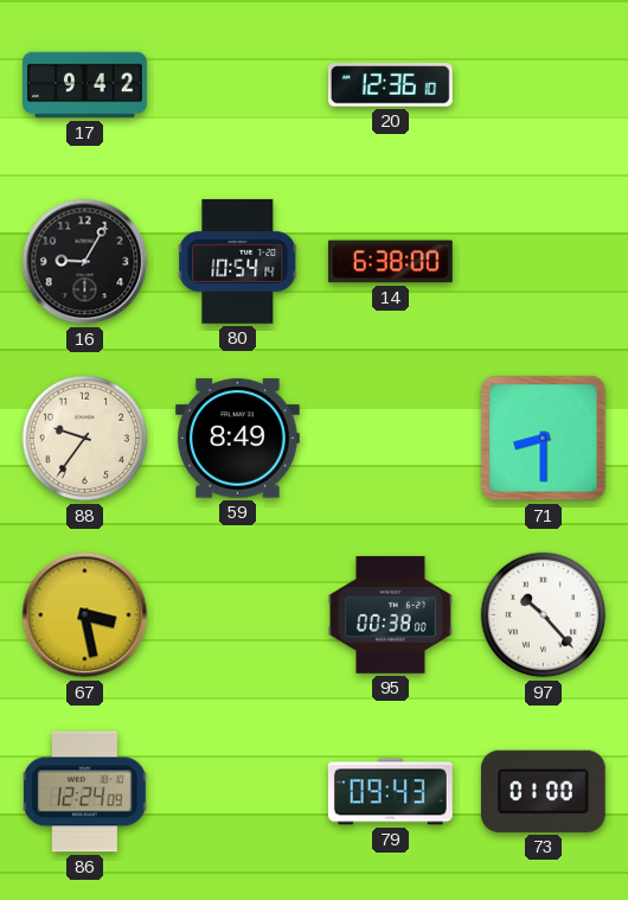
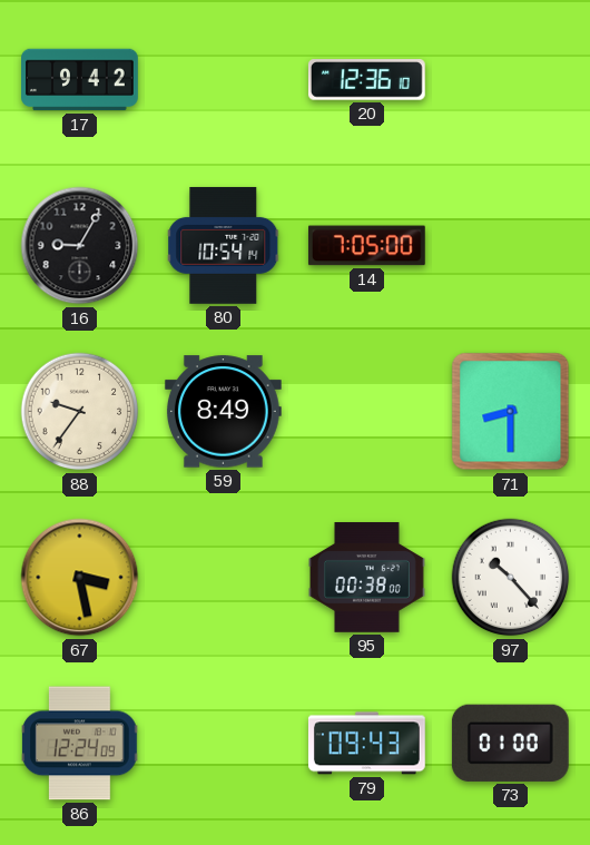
14: 6:38 -> 7:05
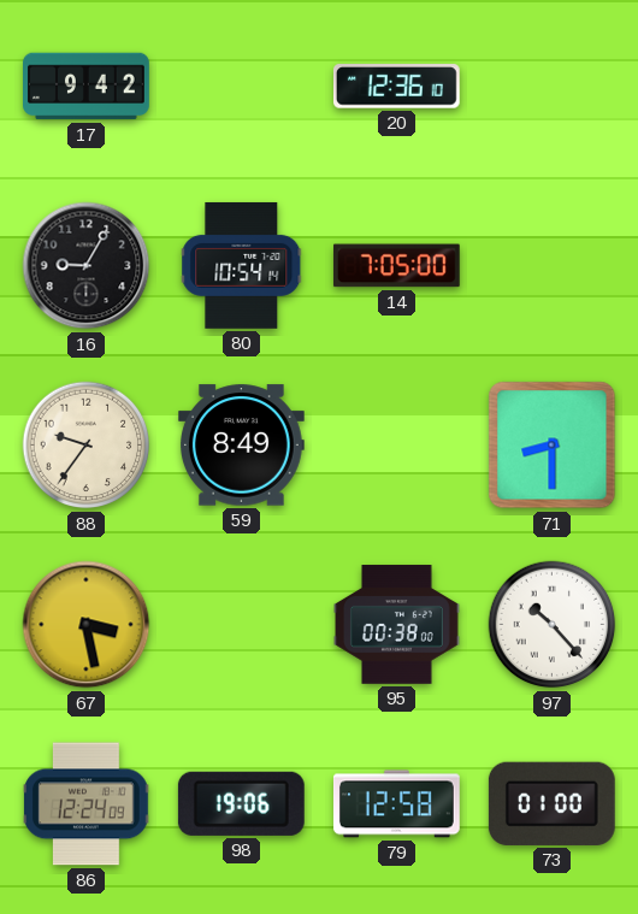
98: none -> 19:06
79: 09:43 -> 12:58
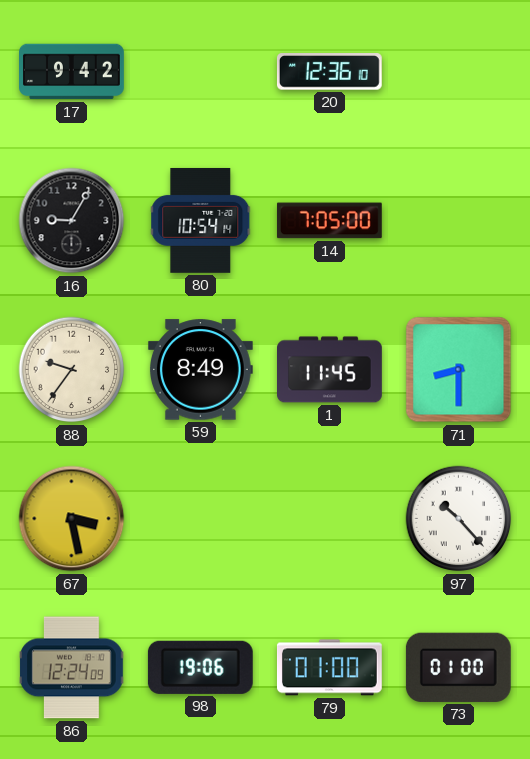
1: none -> 11:45
95: 00:38 -> none
79: 12:58 -> 01:00
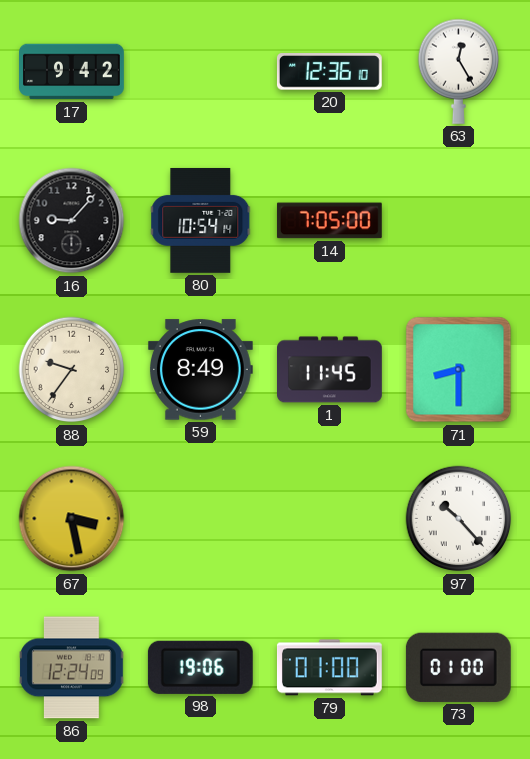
63: none -> 12:25
16: 9:05 -> 9:07
